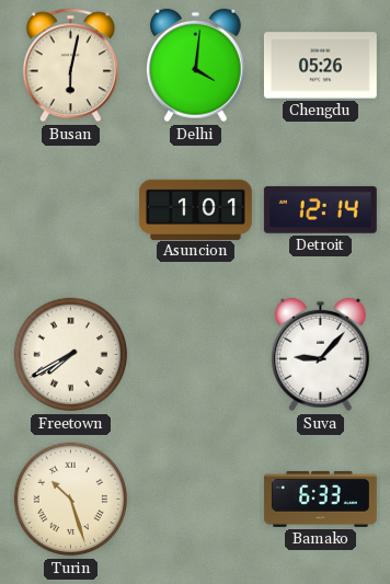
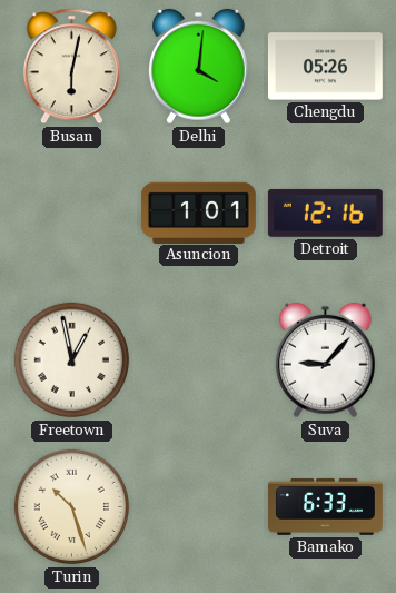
Detroit: 12:14 -> 12:16
Freetown: 7:40 -> 12:58
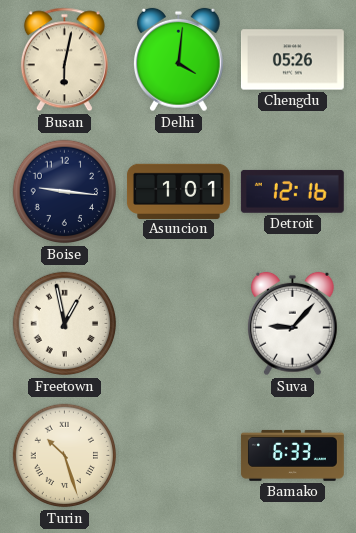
Boise: none -> 9:16
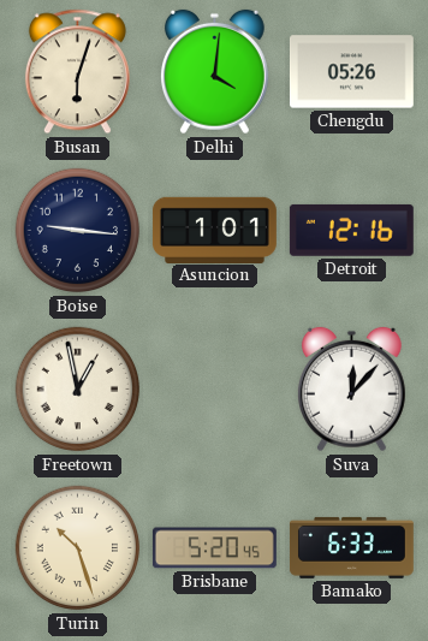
Busan: 6:02 -> 6:03
Suva: 9:07 -> 12:07
Brisbane: none -> 5:20
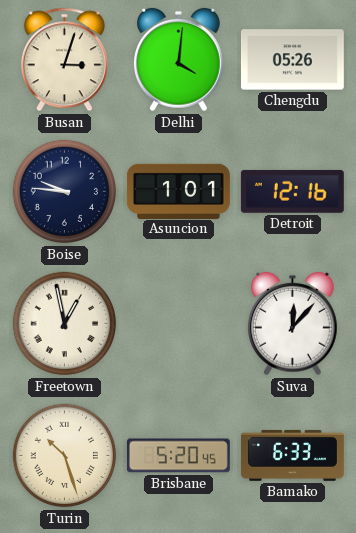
Busan: 6:03 -> 3:03
Boise: 9:16 -> 9:46
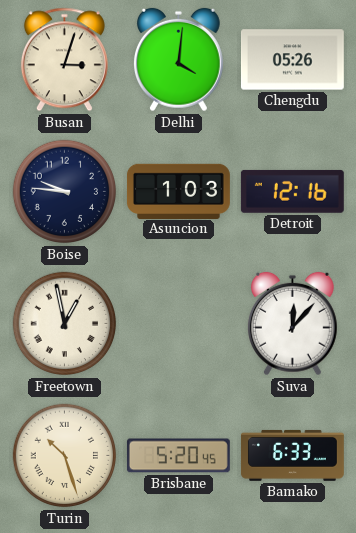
Asuncion: 1:01 -> 1:03
